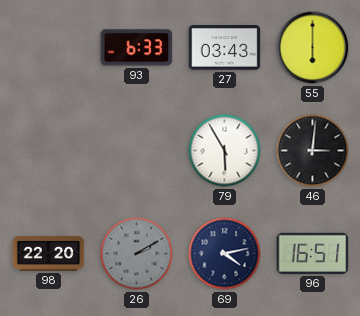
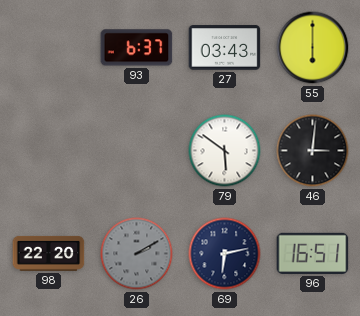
93: 6:33 -> 6:37
79: 5:55 -> 5:51
69: 4:13 -> 6:13
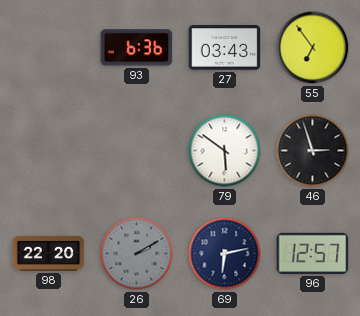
93: 6:37 -> 6:36
55: 6:00 -> 6:54
46: 3:01 -> 2:57
96: 16:51 -> 12:57
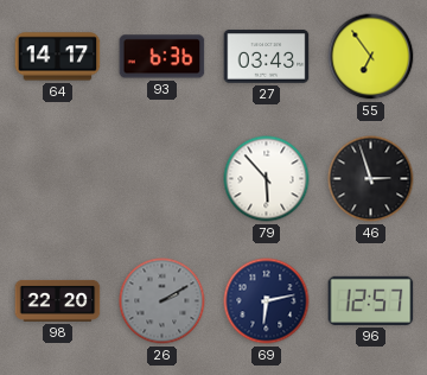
64: none -> 14:17
79: 5:51 -> 5:53
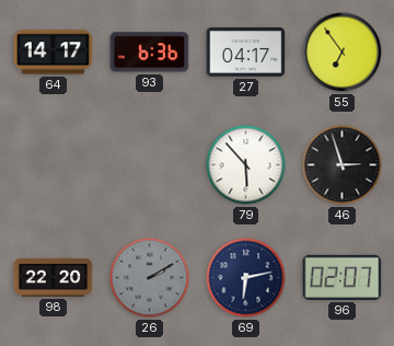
27: 03:43 -> 04:17
96: 12:57 -> 02:07
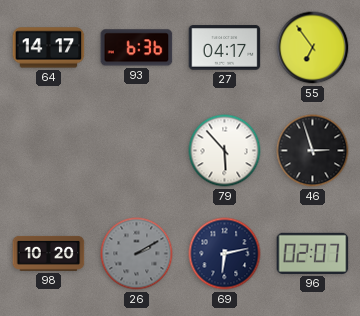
98: 22:20 -> 10:20
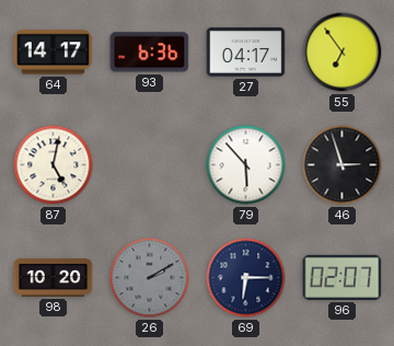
87: none -> 5:02
69: 6:13 -> 6:15
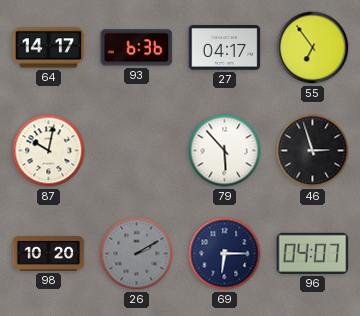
87: 5:02 -> 10:02
96: 02:07 -> 04:07
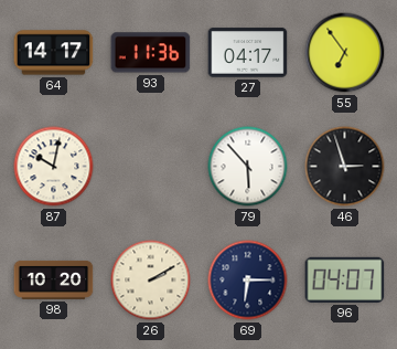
93: 6:36 -> 11:36
26 dial: grey -> cream
